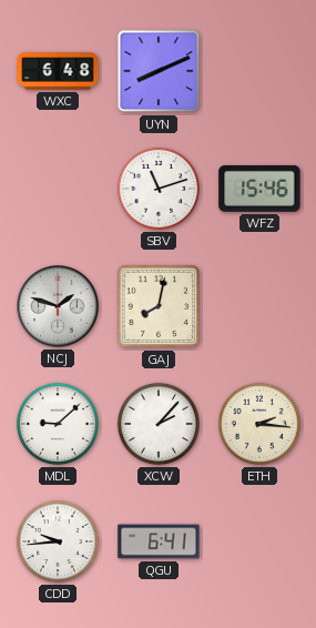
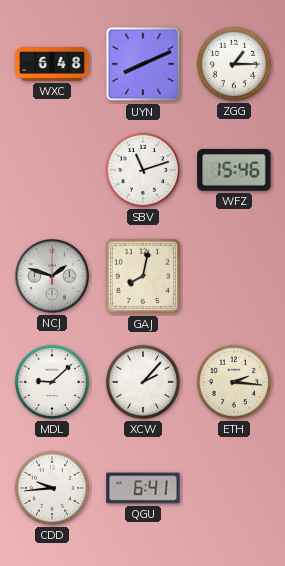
ZGG: none -> 1:15
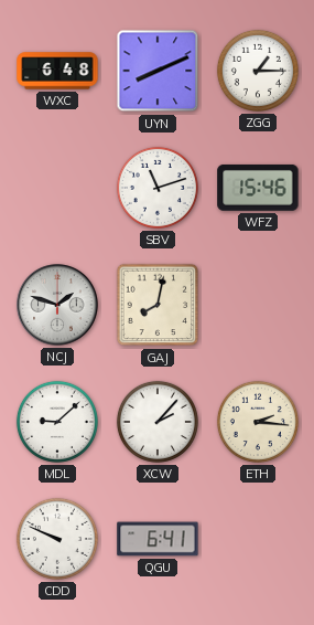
CDD: 9:44 -> 9:49
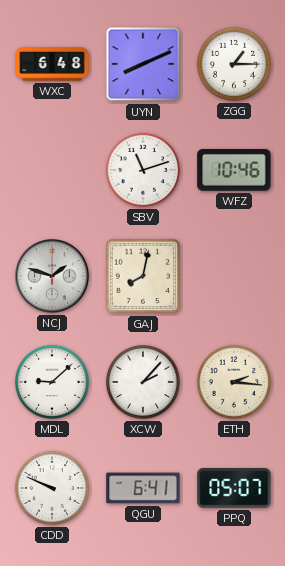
WFZ: 15:46 -> 10:46
PPQ: none -> 05:07
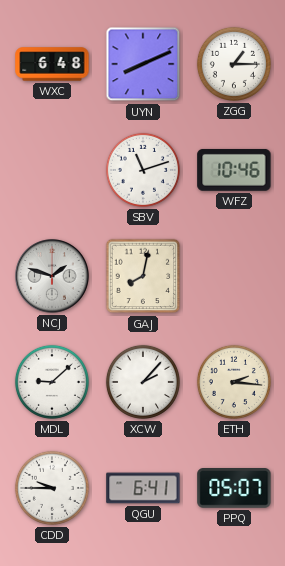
CDD: 9:49 -> 9:45
